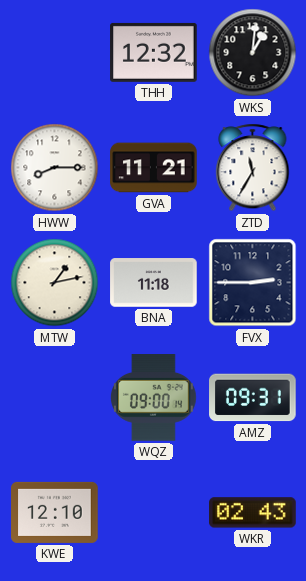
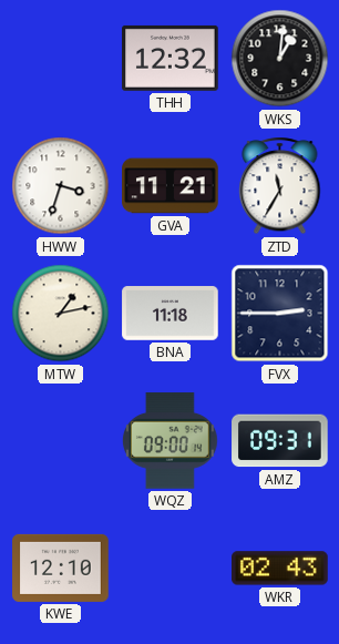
HWW: 8:15 -> 3:33
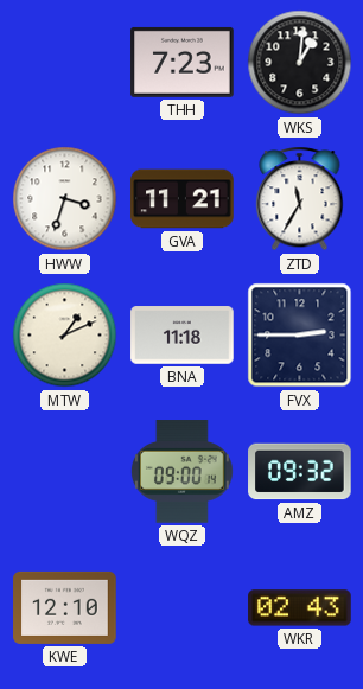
THH: 12:32 -> 7:23
MTW: 1:13 -> 1:11
AMZ: 09:31 -> 09:32
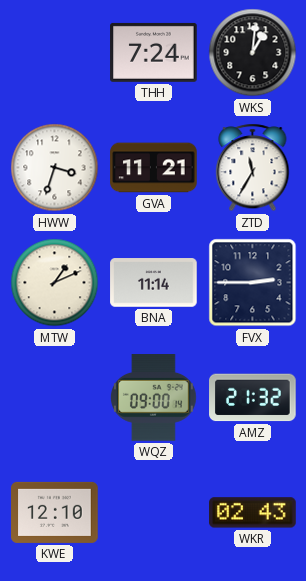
THH: 7:23 -> 7:24
BNA: 11:18 -> 11:14
AMZ: 09:32 -> 21:32
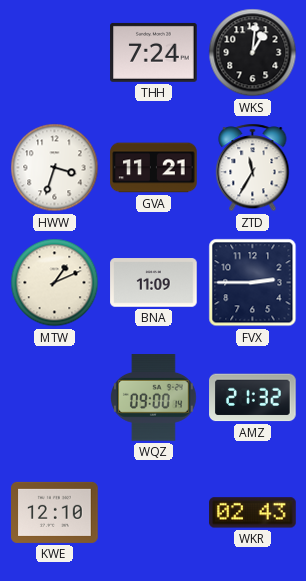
BNA: 11:14 -> 11:09
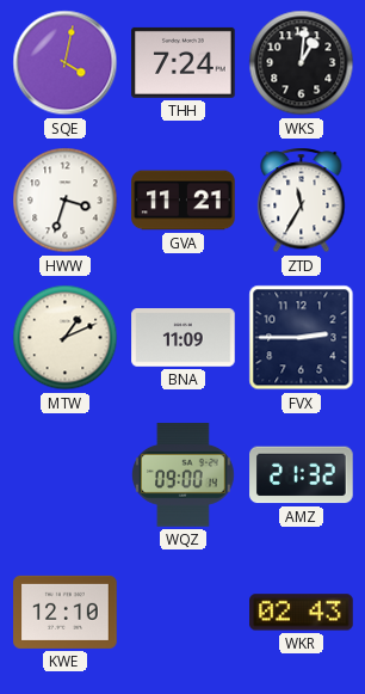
SQE: none -> 4:02
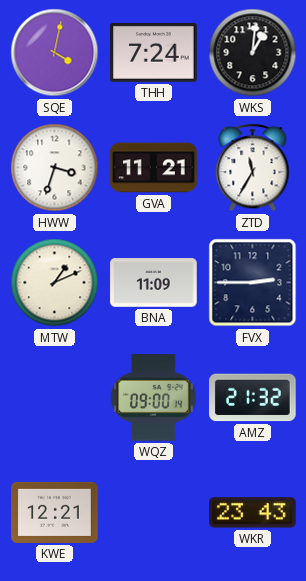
KWE: 12:10 -> 12:21
WKR: 02:43 -> 23:43
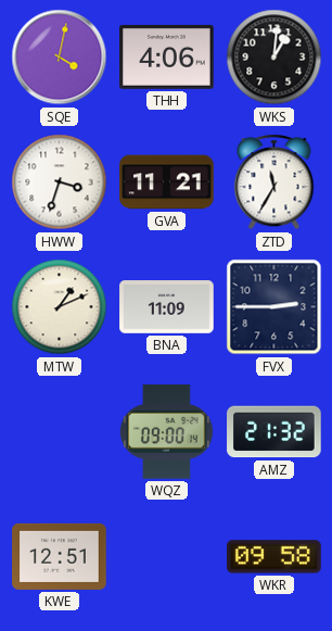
THH: 7:24 -> 4:06
KWE: 12:21 -> 12:51
WKR: 23:43 -> 09:58
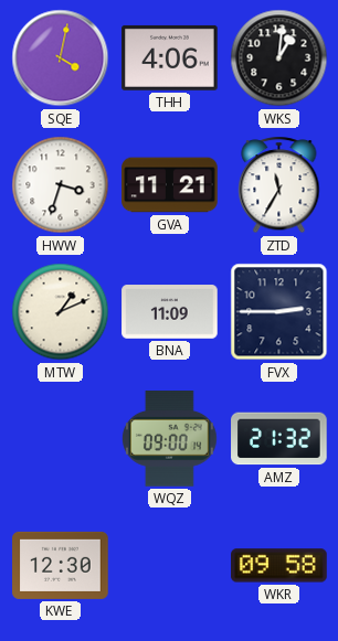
KWE: 12:51 -> 12:30
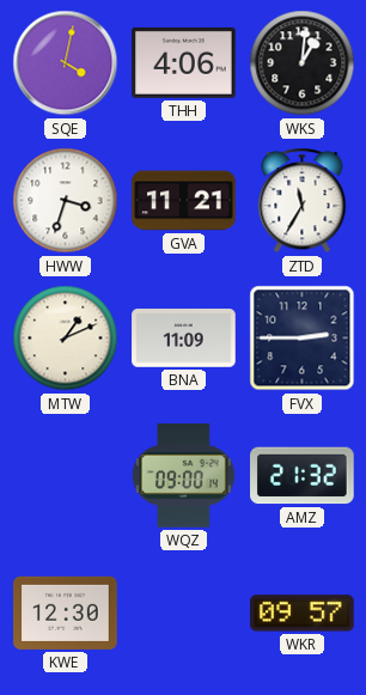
WKR: 09:58 -> 09:57
